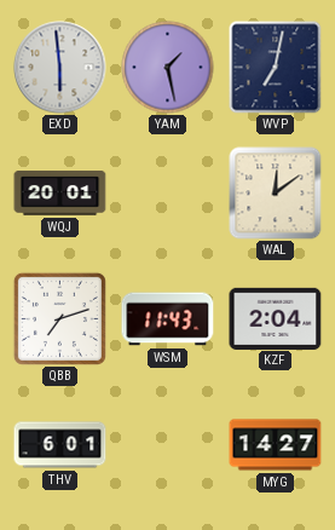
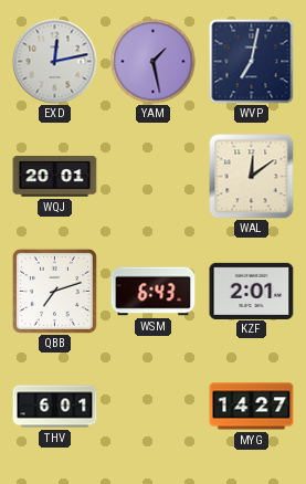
EXD: 5:59 -> 12:13
WSM: 11:43 -> 6:43
KZF: 2:04 -> 2:01
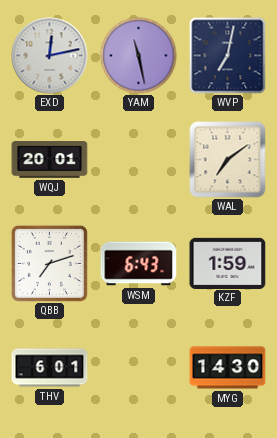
YAM: 1:28 -> 11:28
WAL: 12:09 -> 7:09
KZF: 2:01 -> 1:59
MYG: 14:27 -> 14:30
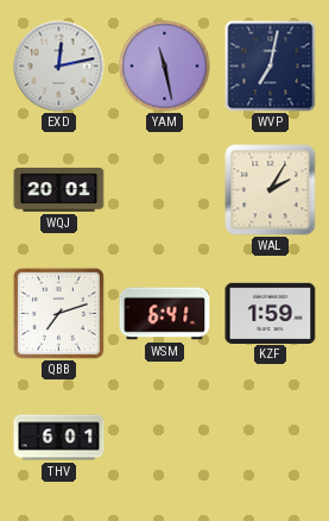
WAL: 7:09 -> 2:05
WSM: 6:43 -> 6:41
MYG: 14:30 -> none
